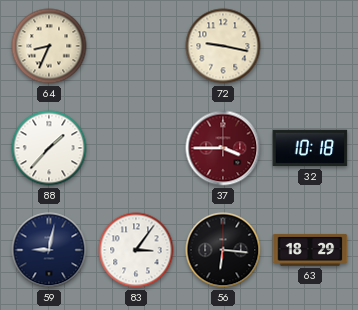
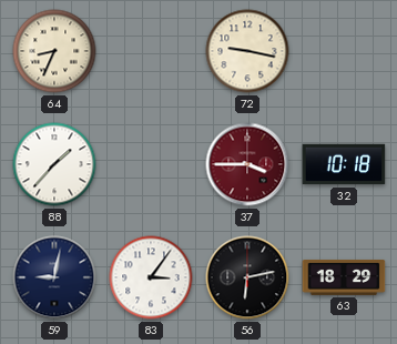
56: 6:16 -> 6:13
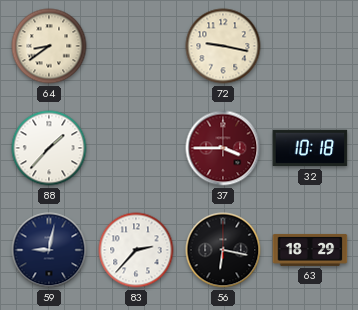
64: 8:34 -> 8:39
83: 3:06 -> 2:37
56: 6:13 -> 6:17
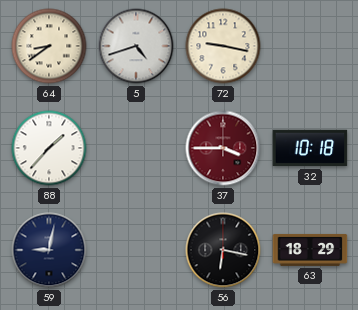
5: none -> 4:42
83: 2:37 -> none
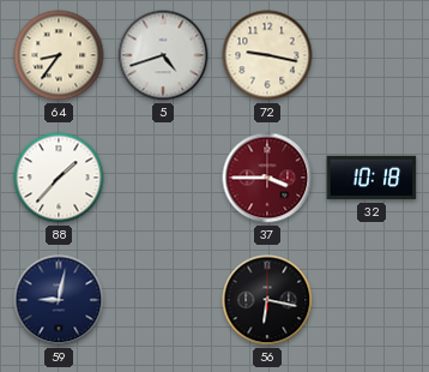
64: 8:39 -> 8:36
63: 18:29 -> none
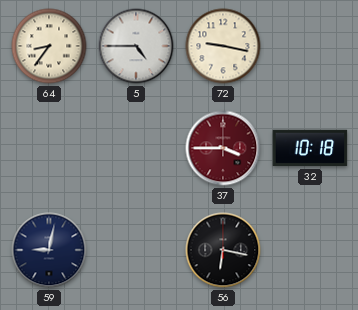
5: 4:42 -> 4:45
88: 1:37 -> none
